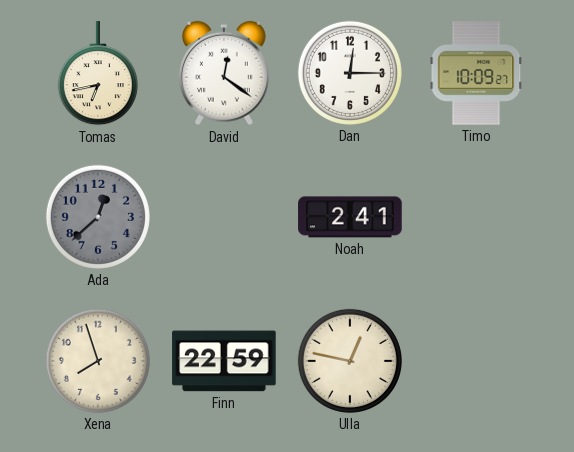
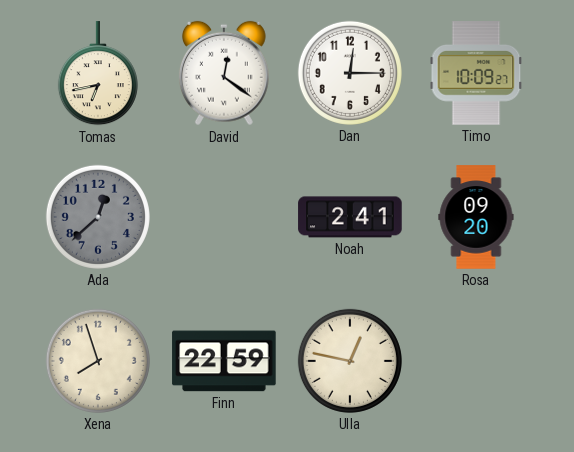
Rosa: none -> 09:20
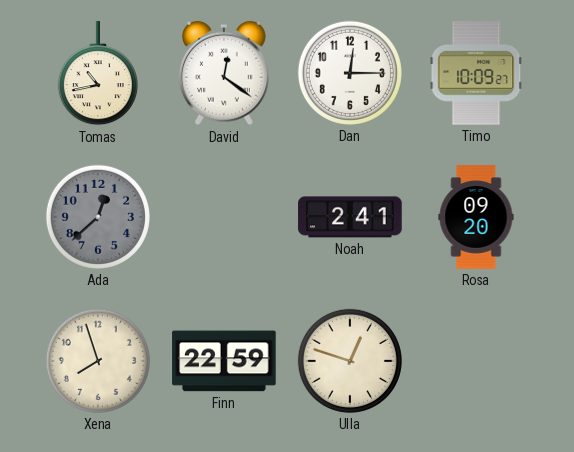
Tomas: 6:43 -> 10:43
Ulla: 12:47 -> 12:48
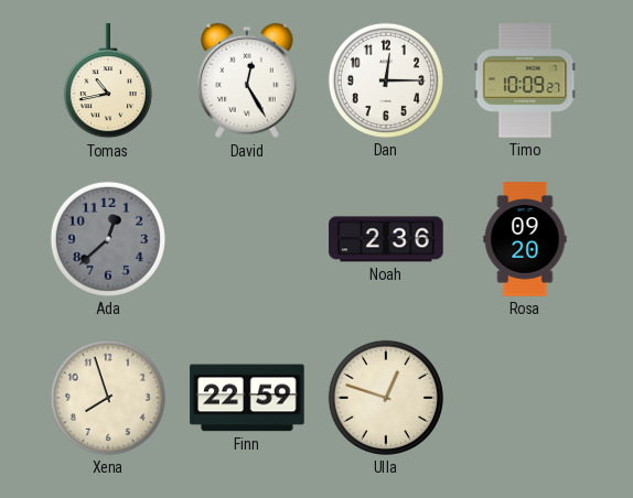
David: 12:21 -> 12:25
Noah: 2:41 -> 2:36
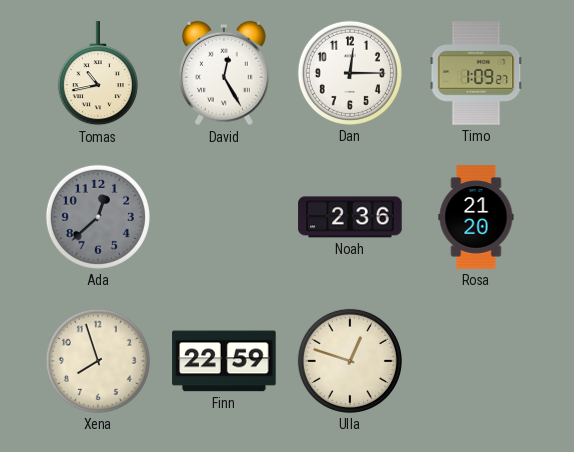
Timo: 10:09 -> 1:09
Rosa: 09:20 -> 21:20
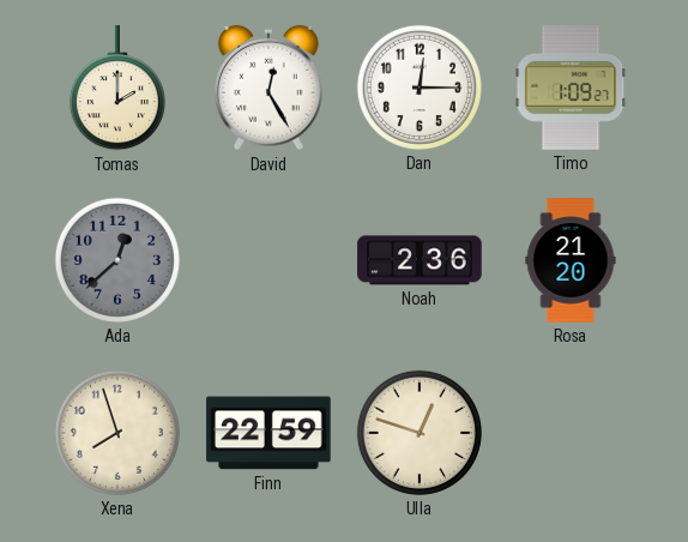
Tomas: 10:43 -> 2:00
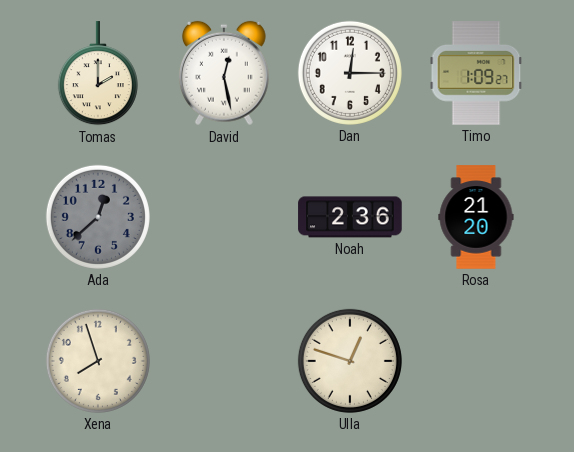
David: 12:25 -> 12:28
Finn: 22:59 -> none
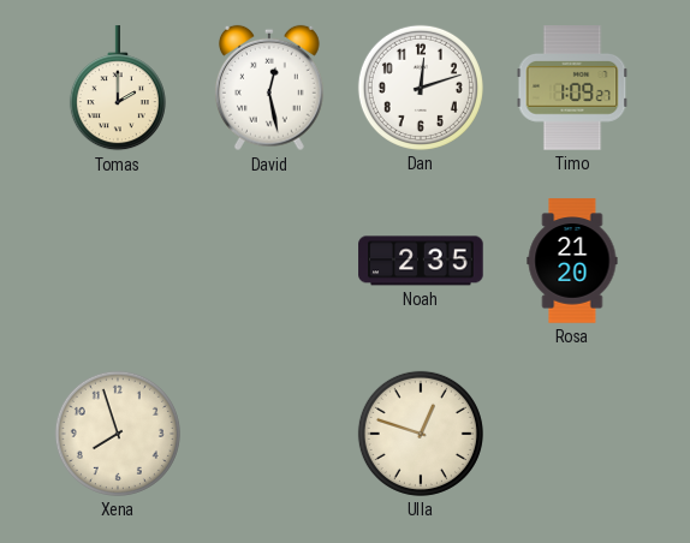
Dan: 12:15 -> 12:12
Ada: 12:38 -> none
Noah: 2:36 -> 2:35
